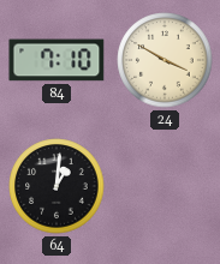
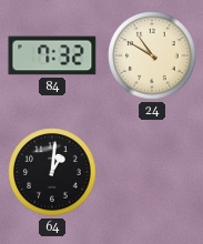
84: 7:10 -> 7:32
24: 3:50 -> 10:50
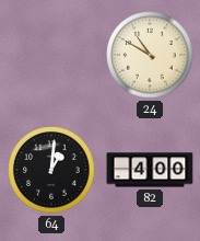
84: 7:32 -> none
82: none -> 4:00
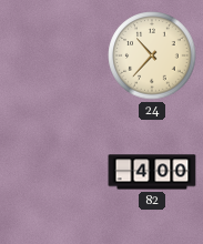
24: 10:50 -> 10:37
64: 1:01 -> none
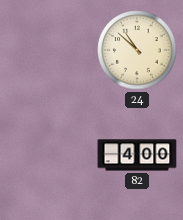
24: 10:37 -> 10:52
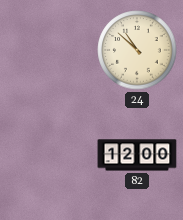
82: 4:00 -> 12:00
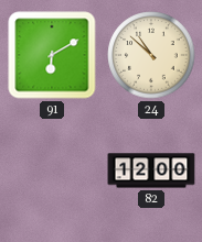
91: none -> 6:10
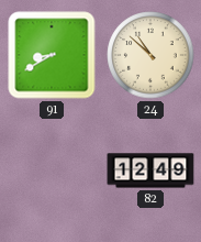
91: 6:10 -> 8:40
82: 12:00 -> 12:49
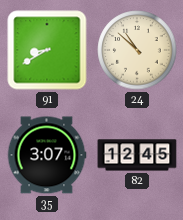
35: none -> 3:07
82: 12:49 -> 12:45
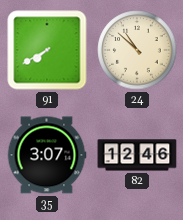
91: 8:40 -> 7:40
82: 12:45 -> 12:46
